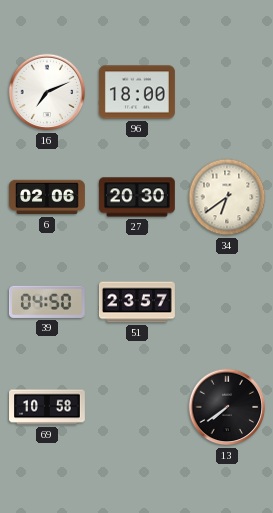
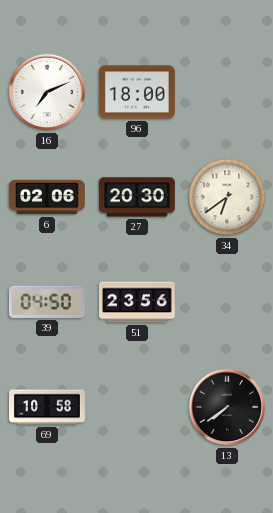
51: 23:57 -> 23:56
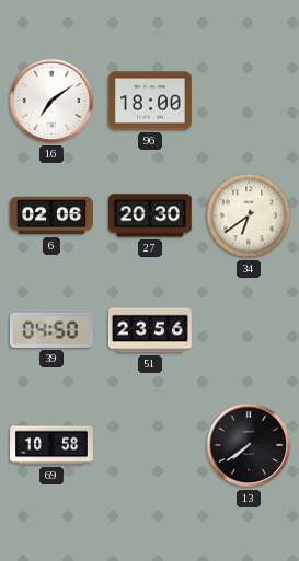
16: 7:11 -> 7:09
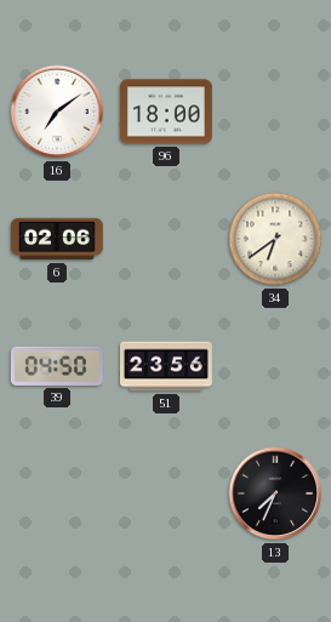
27: 20:30 -> none
69: 10:58 -> none
13: 7:39 -> 7:34
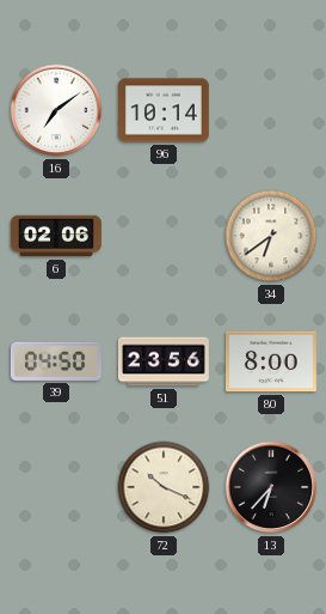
96: 18:00 -> 10:14
80: none -> 8:00
72: none -> 10:19
13: 7:34 -> 6:37
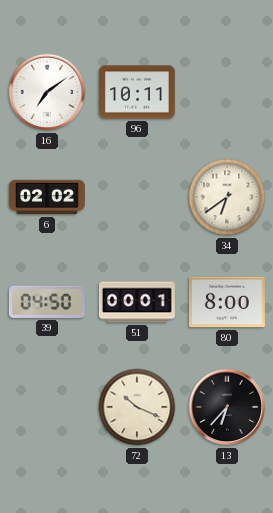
96: 10:14 -> 10:11
6: 02:06 -> 02:02
51: 23:56 -> 00:01
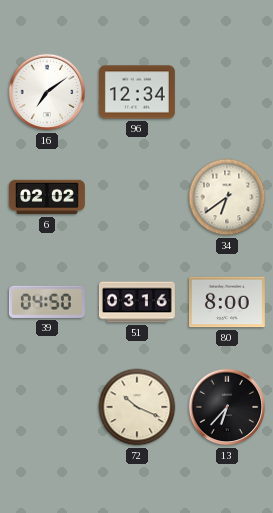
96: 10:11 -> 12:34
51: 00:01 -> 03:16
